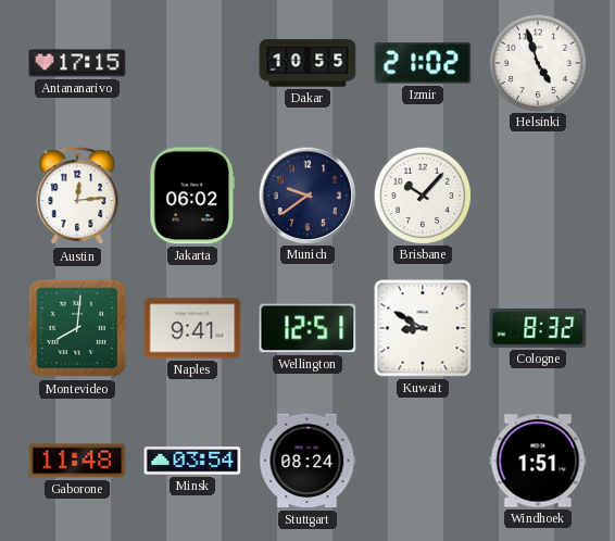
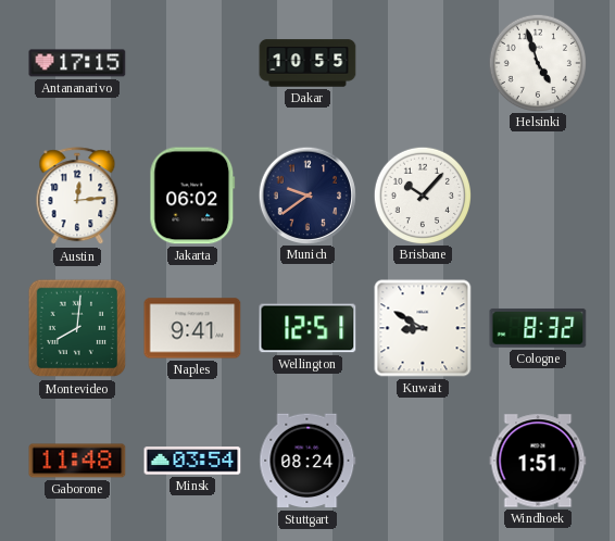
Izmir: 21:02 -> none
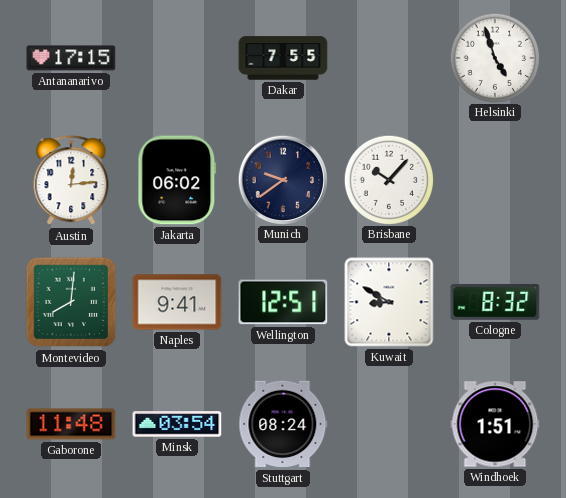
Dakar: 10:55 -> 7:55
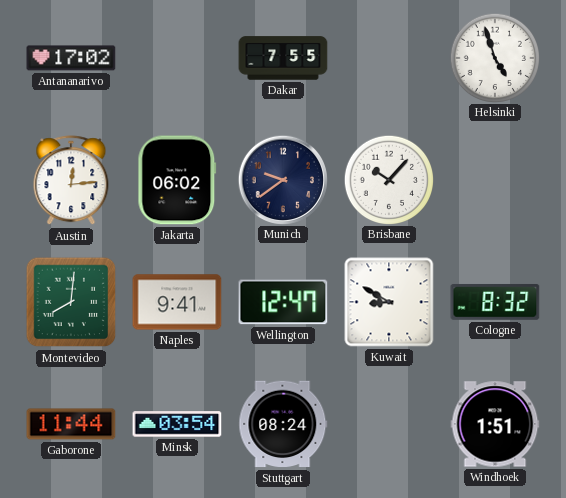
Antananarivo: 17:15 -> 17:02
Wellington: 12:51 -> 12:47
Gaborone: 11:48 -> 11:44
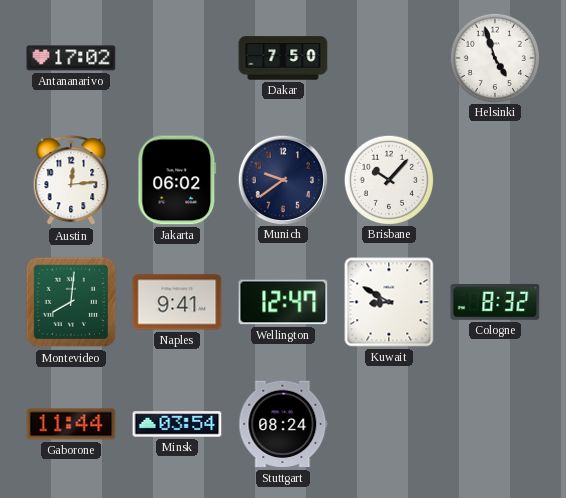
Dakar: 7:55 -> 7:50
Windhoek: 1:51 -> none
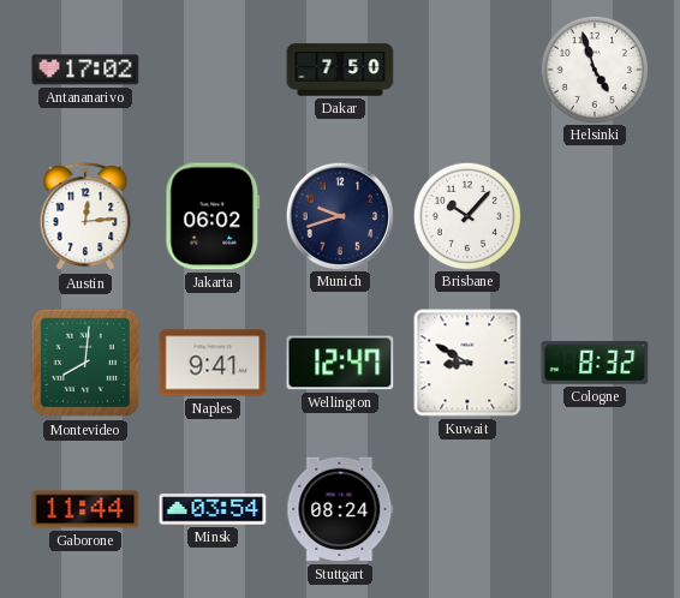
Munich: 9:39 -> 9:42
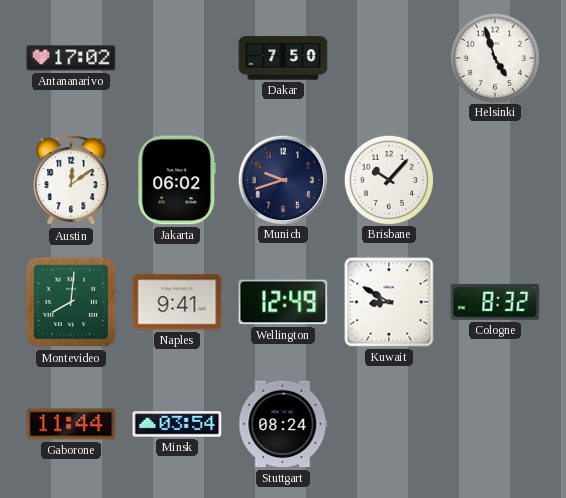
Austin: 12:14 -> 12:09
Wellington: 12:47 -> 12:49
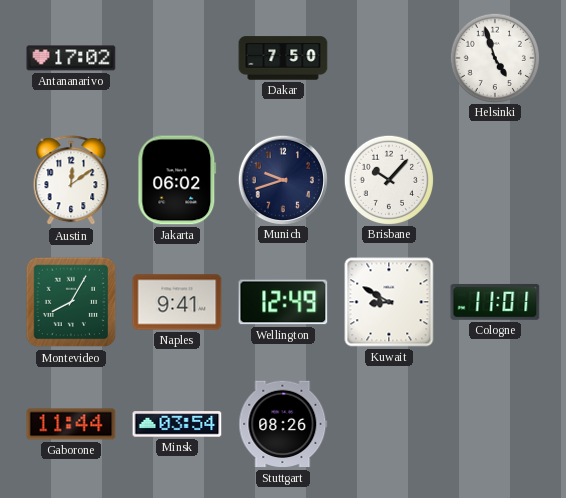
Montevideo: 8:01 -> 8:05
Cologne: 8:32 -> 11:01
Stuttgart: 08:24 -> 08:26
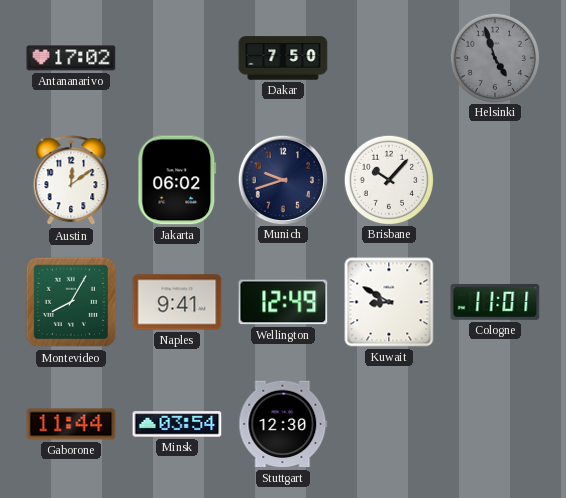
Helsinki dial: white -> grey
Stuttgart: 08:26 -> 12:30
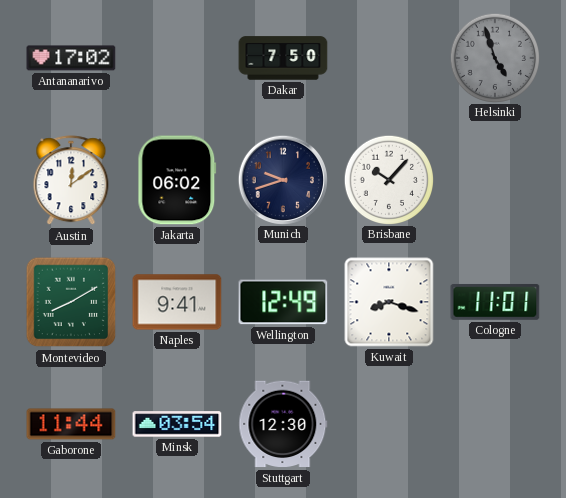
Montevideo: 8:05 -> 8:10
Kuwait: 8:50 -> 8:18
